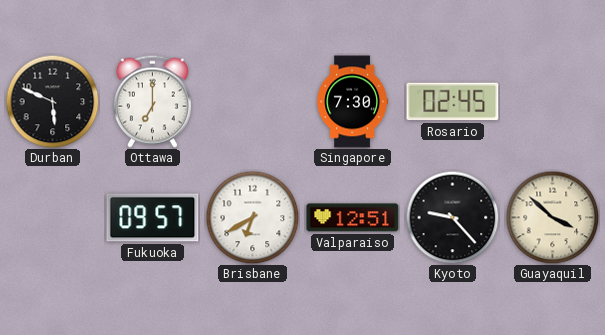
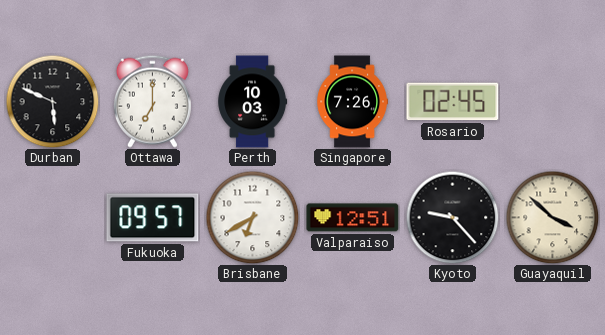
Perth: none -> 10:03
Singapore: 7:30 -> 7:26
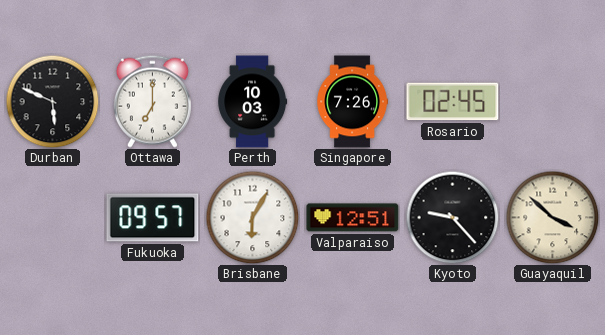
Brisbane: 6:40 -> 6:05
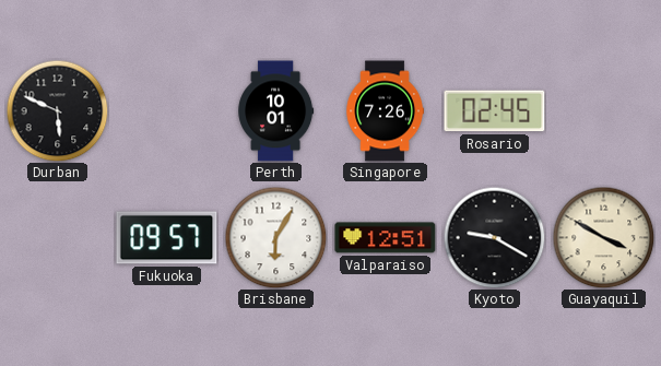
Ottawa: 7:00 -> none
Perth: 10:03 -> 10:01
Kyoto: 9:23 -> 9:20
Guayaquil: 3:52 -> 3:50
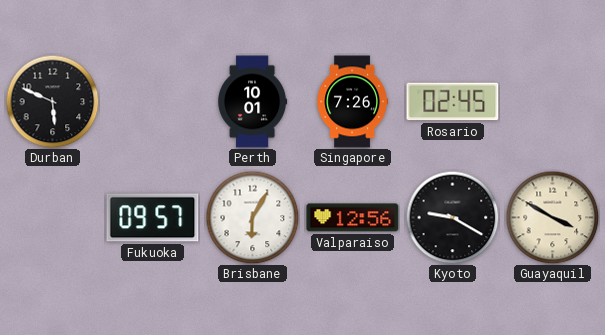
Valparaiso: 12:51 -> 12:56
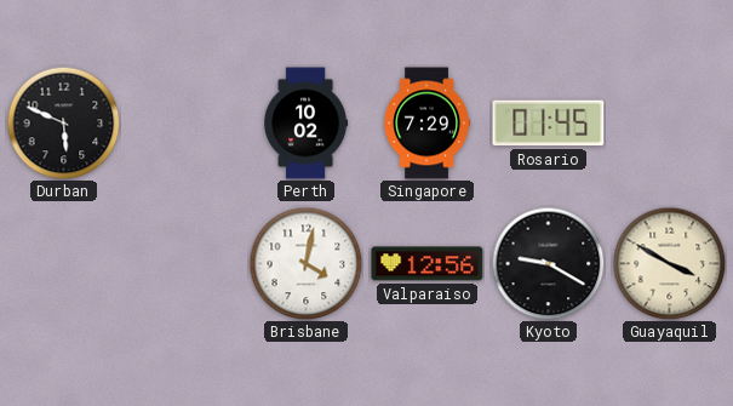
Perth: 10:01 -> 10:02
Singapore: 7:26 -> 7:29
Rosario: 02:45 -> 01:45
Fukuoka: 09:57 -> none
Brisbane: 6:05 -> 4:02
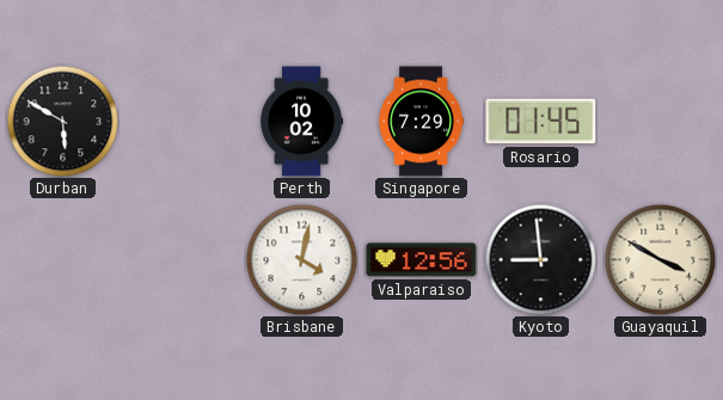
Durban: 5:49 -> 5:50
Kyoto: 9:20 -> 8:59
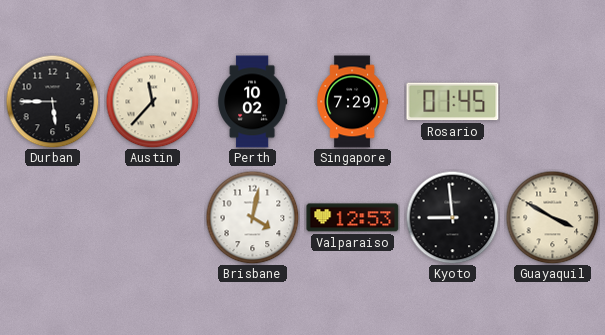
Durban: 5:50 -> 5:45
Austin: none -> 11:37
Valparaiso: 12:56 -> 12:53
